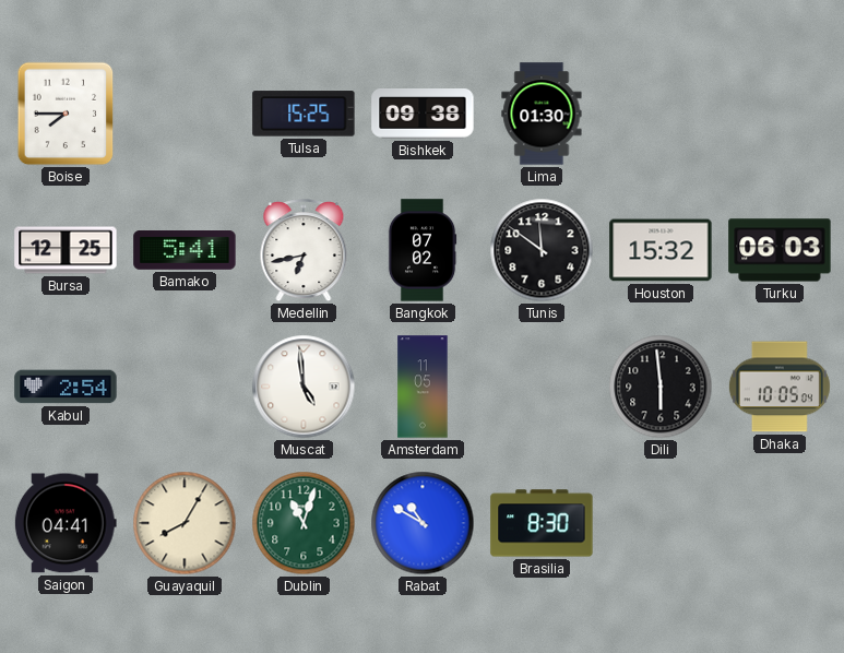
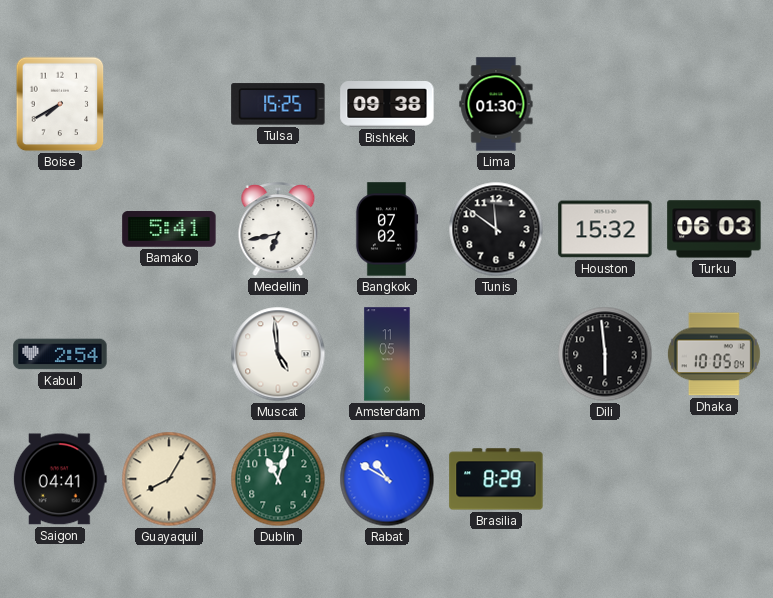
Boise: 7:45 -> 7:40
Bursa: 12:25 -> none
Brasilia: 8:30 -> 8:29
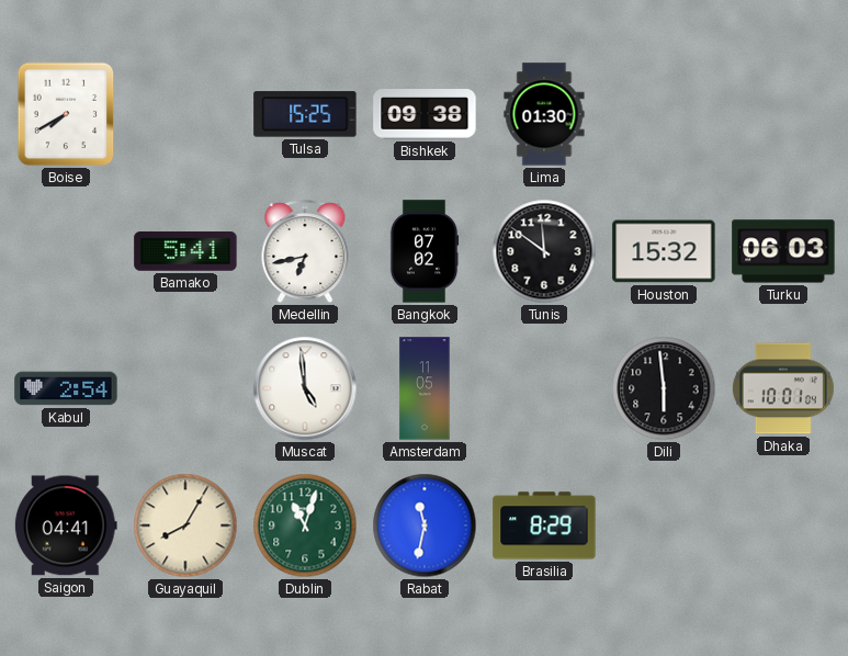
Dhaka: 10:05 -> 10:01
Rabat: 10:50 -> 11:32
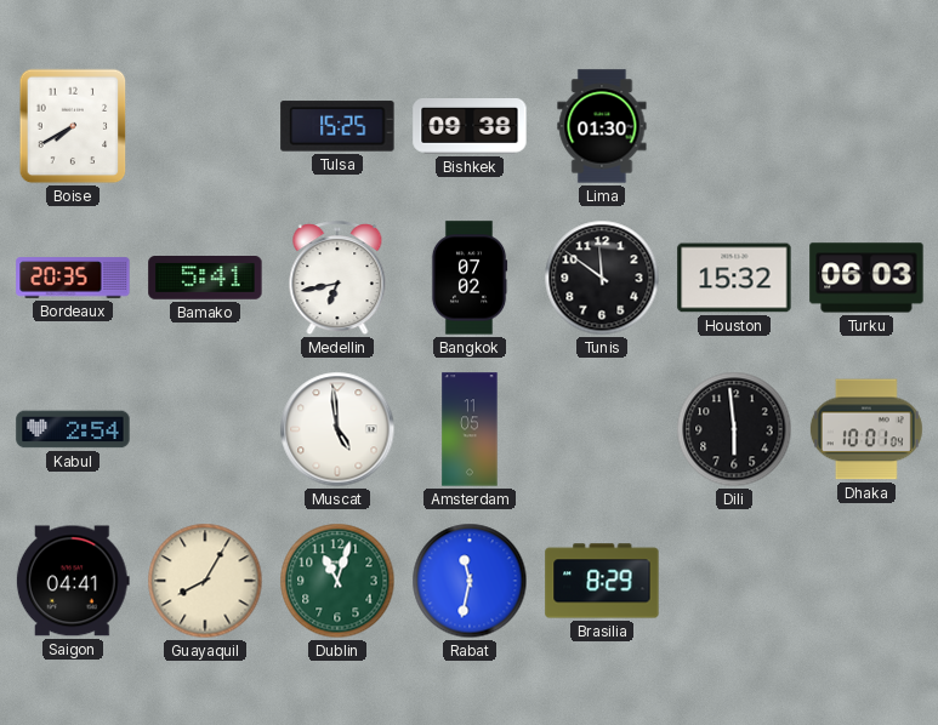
Bordeaux: none -> 20:35
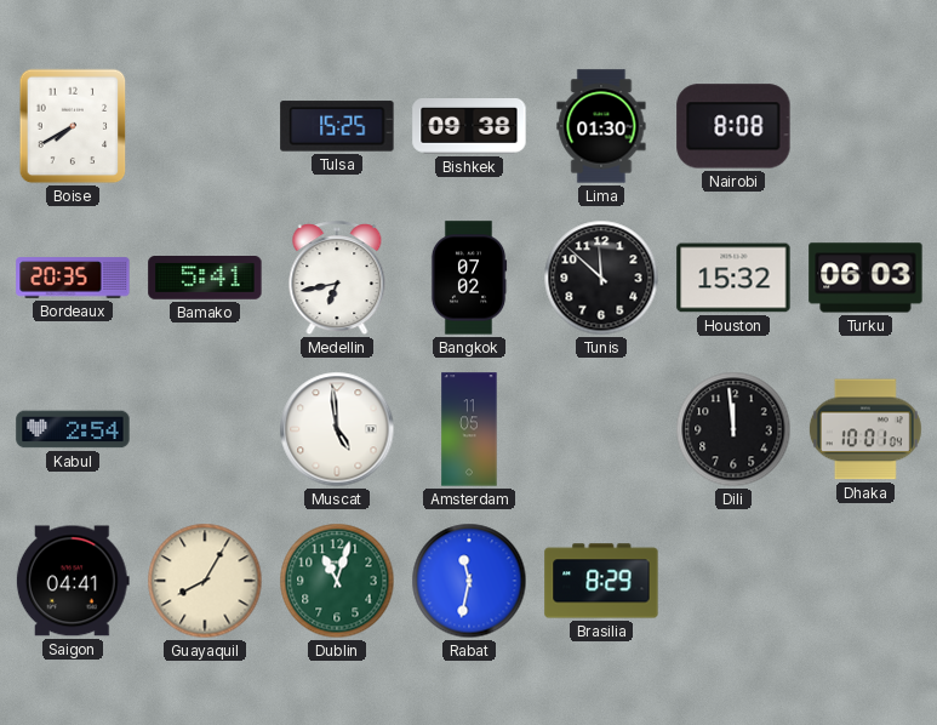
Nairobi: none -> 8:08
Tunis: 11:51 -> 11:52
Dili: 5:59 -> 11:59
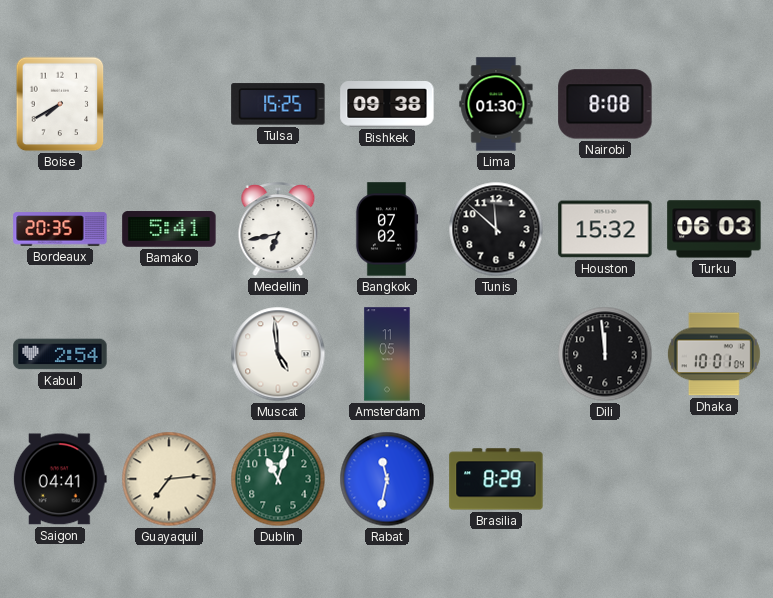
Guayaquil: 8:05 -> 7:14
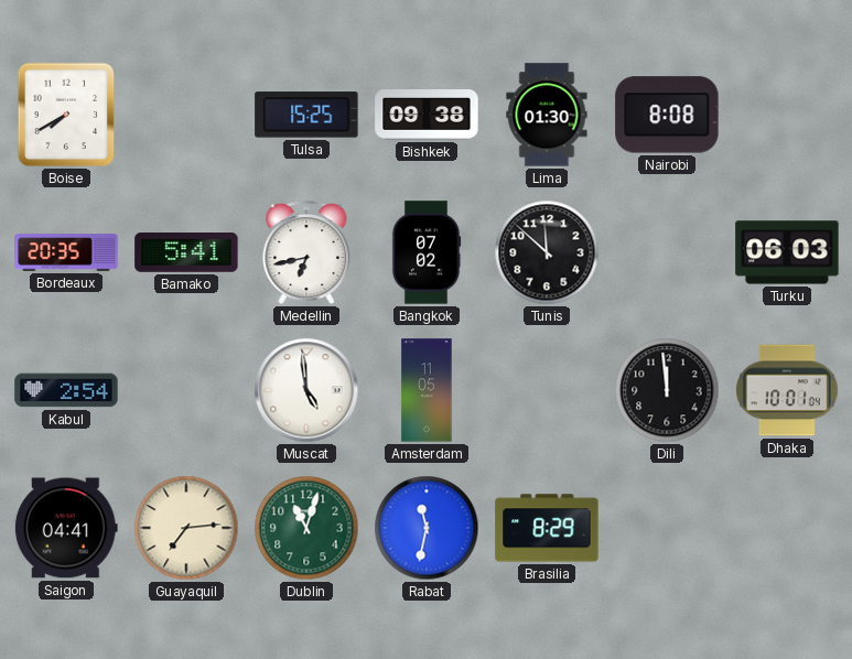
Houston: 15:32 -> none
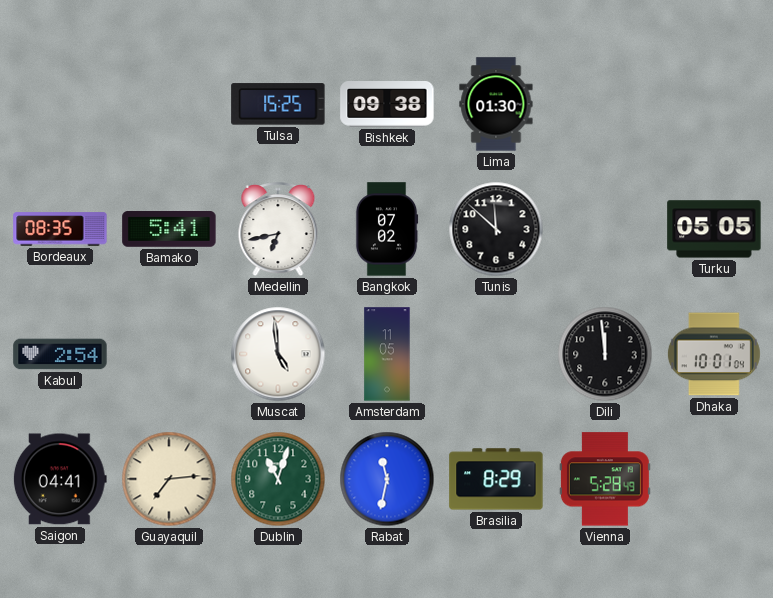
Boise: 7:40 -> none
Nairobi: 8:08 -> none
Bordeaux: 20:35 -> 08:35
Turku: 06:03 -> 05:05
Vienna: none -> 5:28
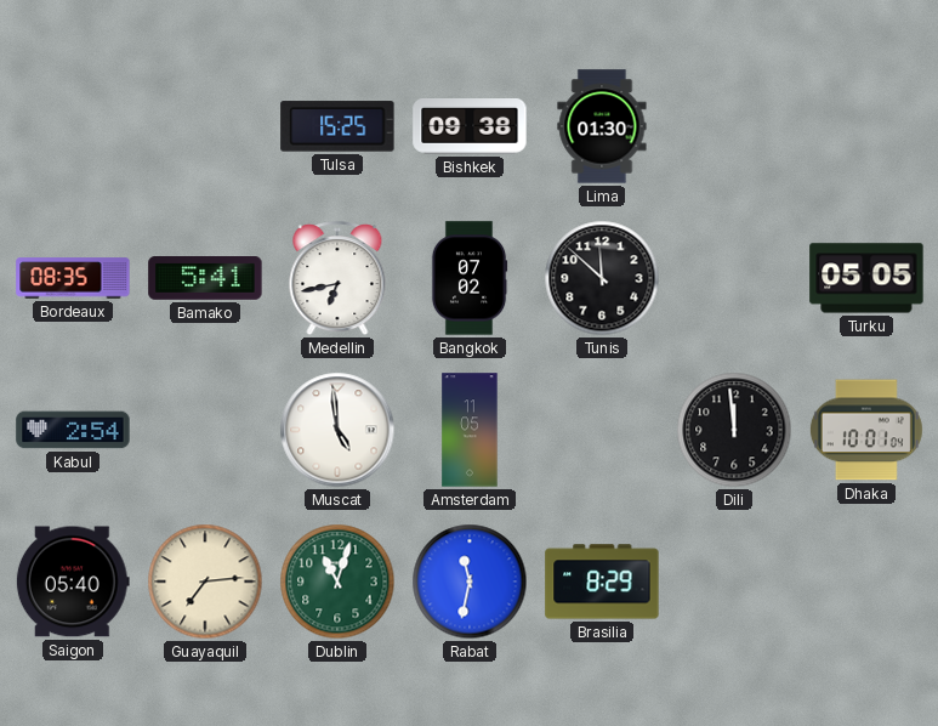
Saigon: 04:41 -> 05:40
Vienna: 5:28 -> none
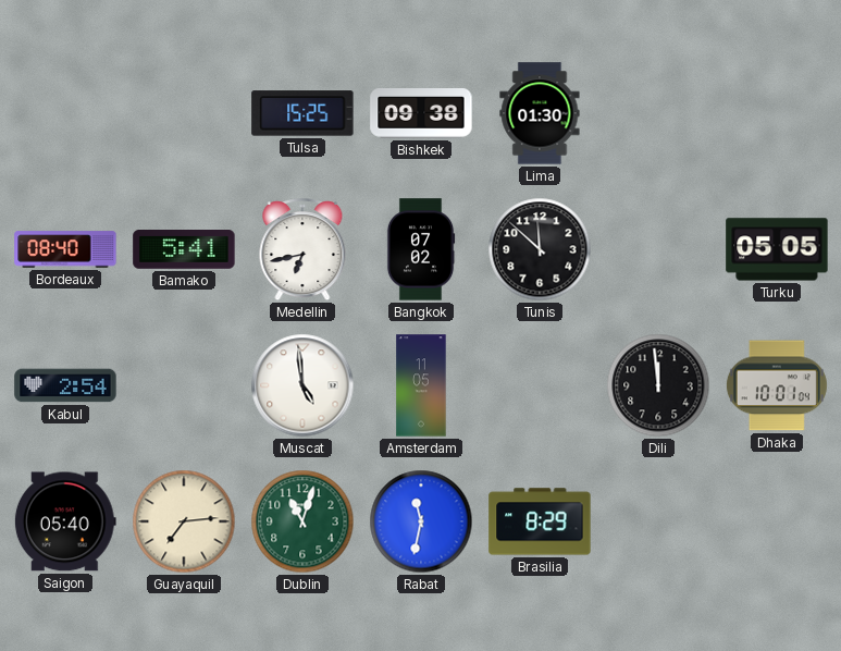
Bordeaux: 08:35 -> 08:40
